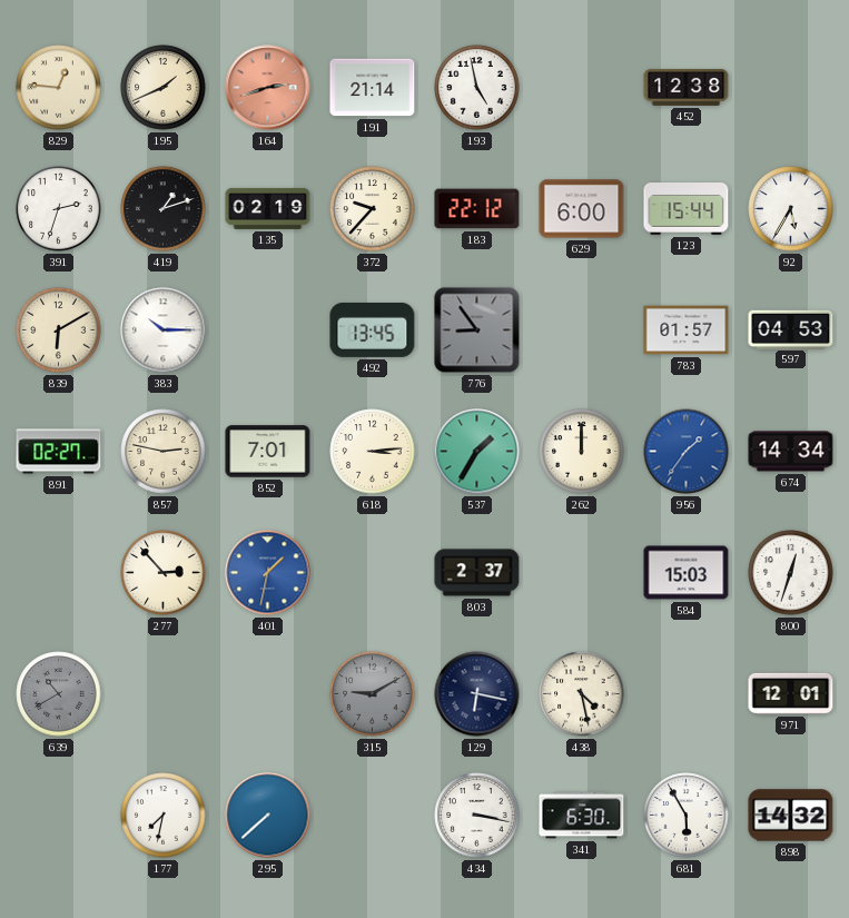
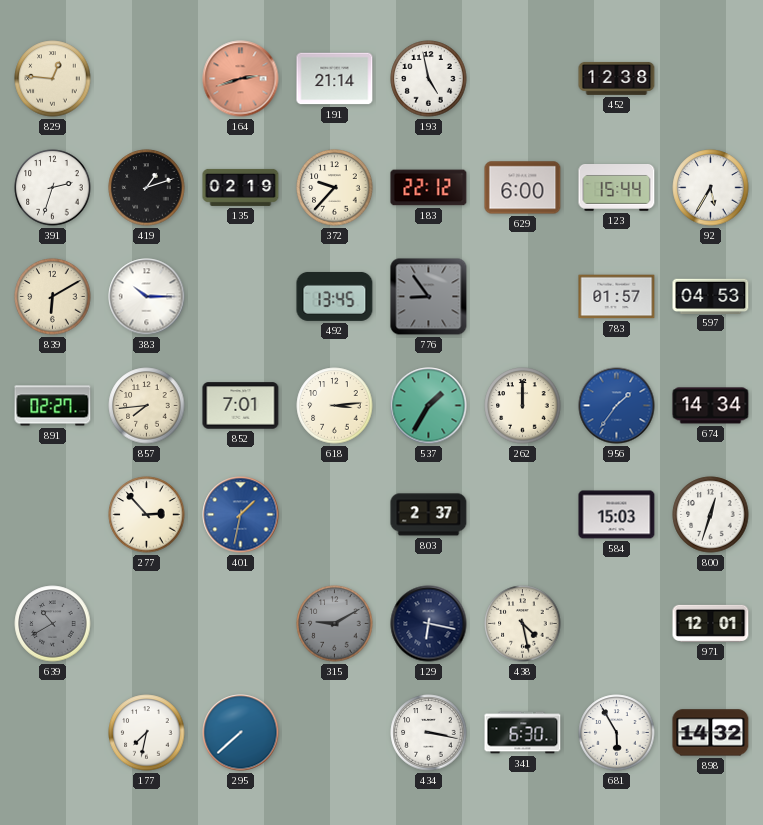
195: 1:41 -> none
857: 2:47 -> 7:44
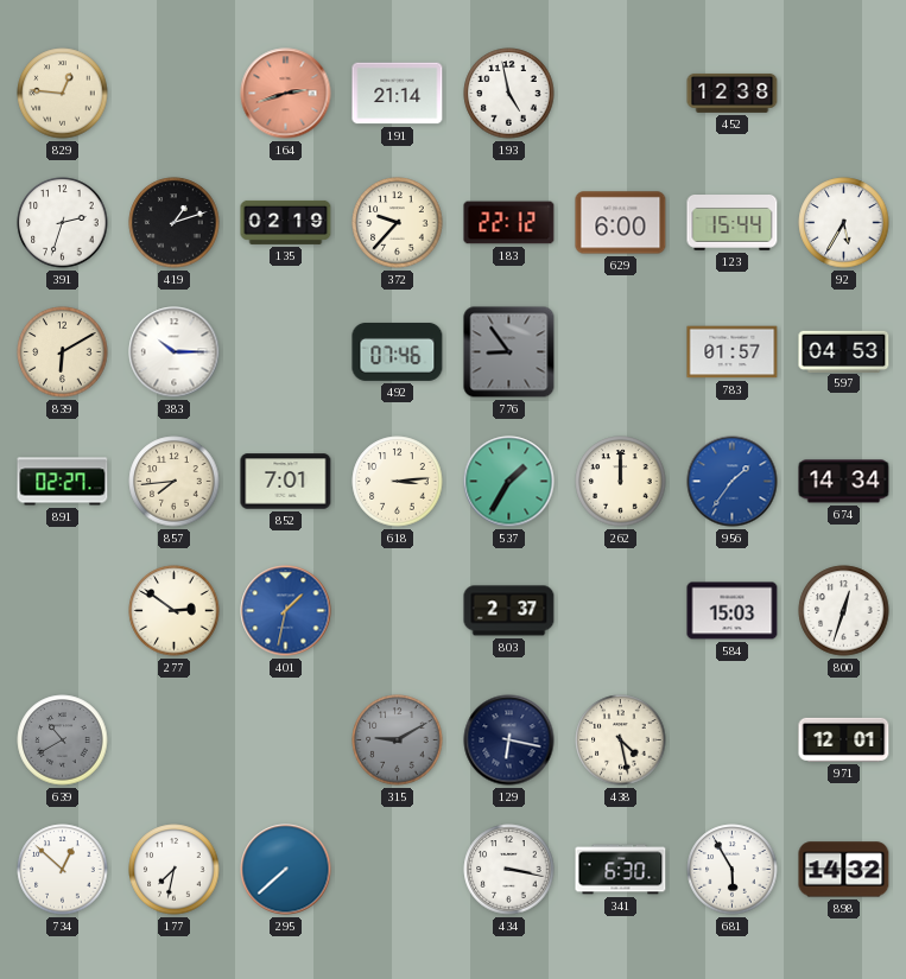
492: 13:45 -> 07:46
277: 2:53 -> 2:51
734: none -> 12:52
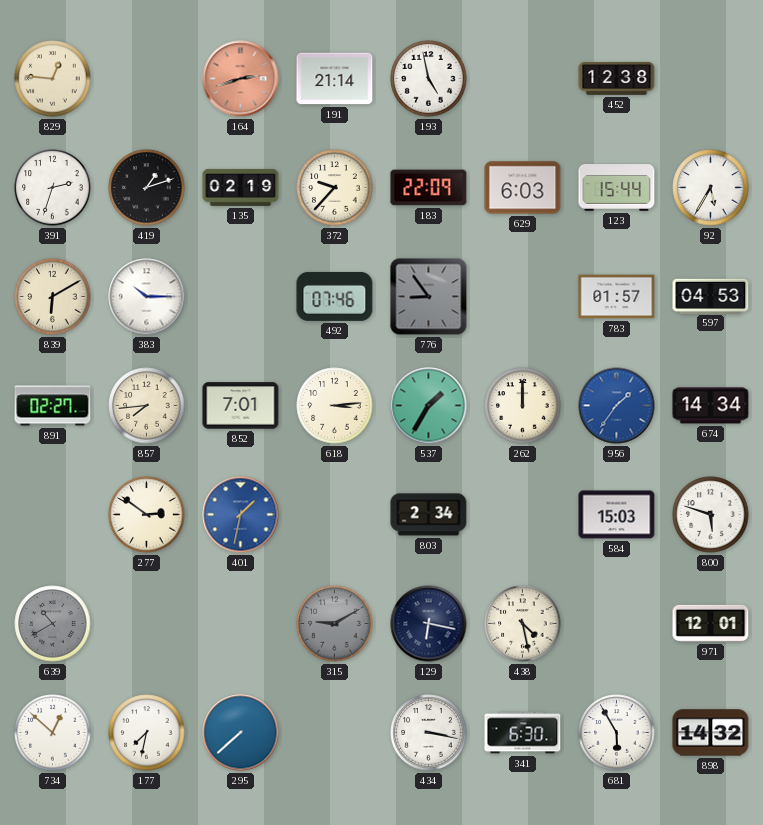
183: 22:12 -> 22:09
629: 6:00 -> 6:03
803: 2:37 -> 2:34
800: 12:33 -> 5:48
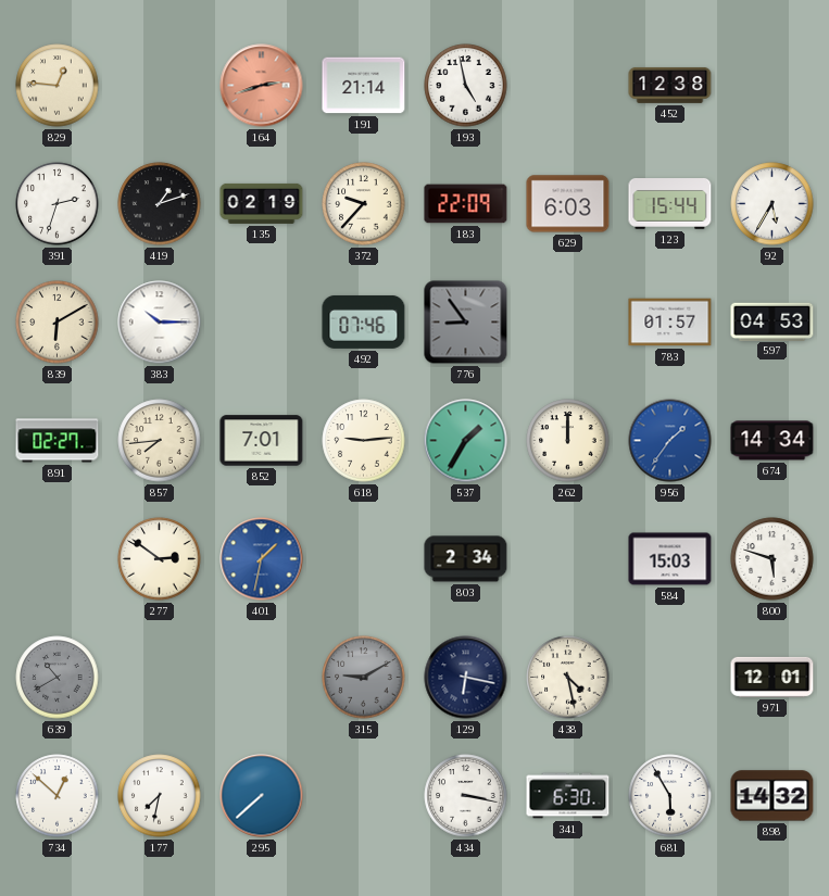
618: 3:14 -> 9:14
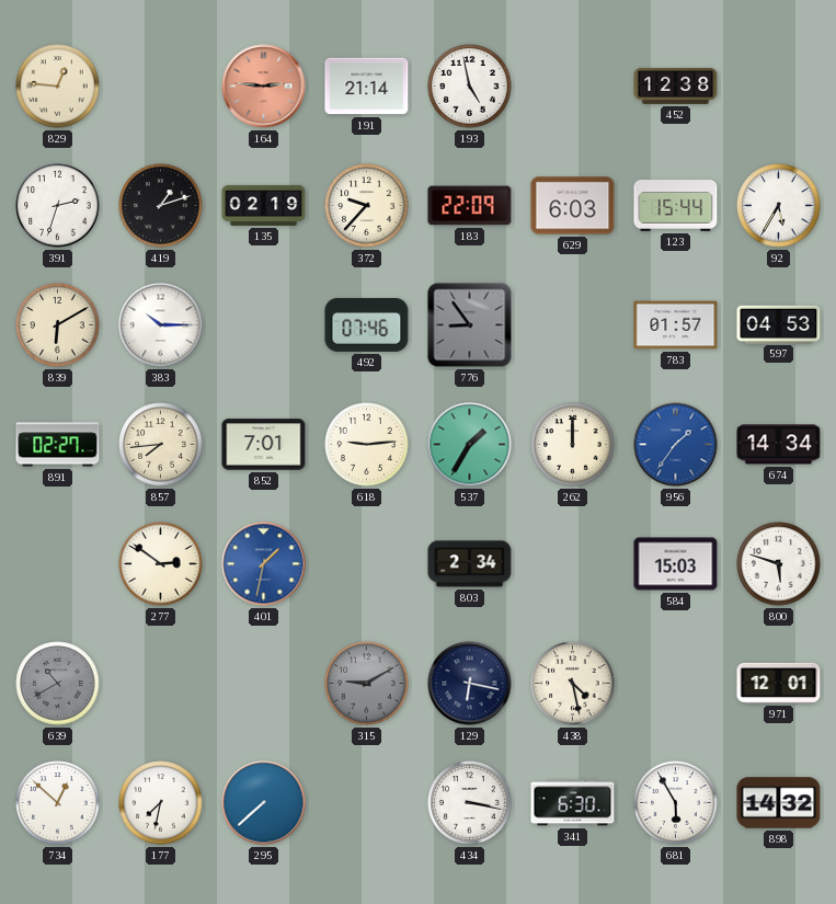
164: 2:42 -> 2:46
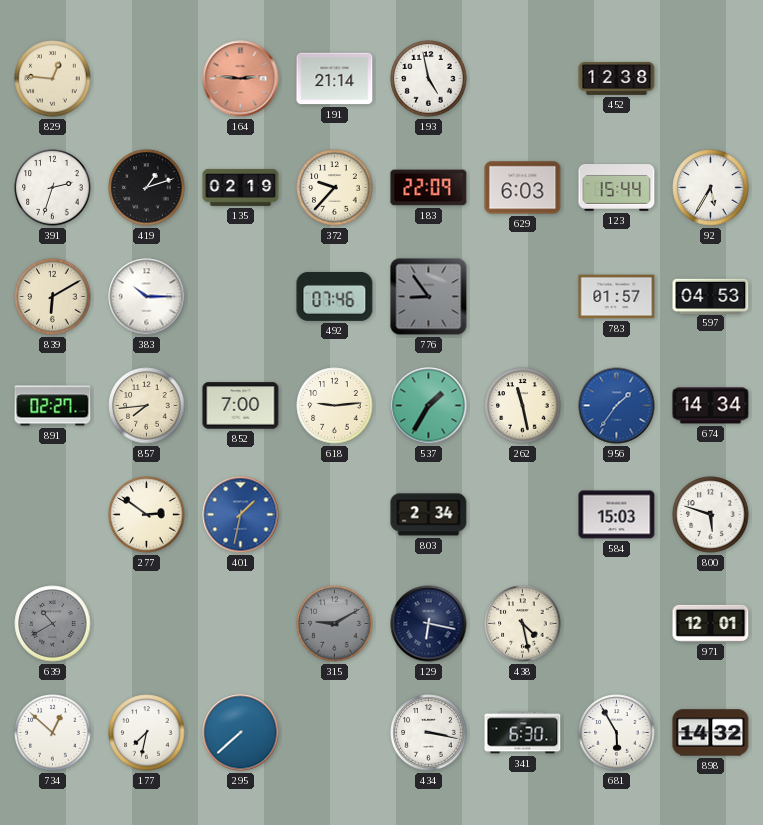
852: 7:01 -> 7:00
262: 12:00 -> 11:28
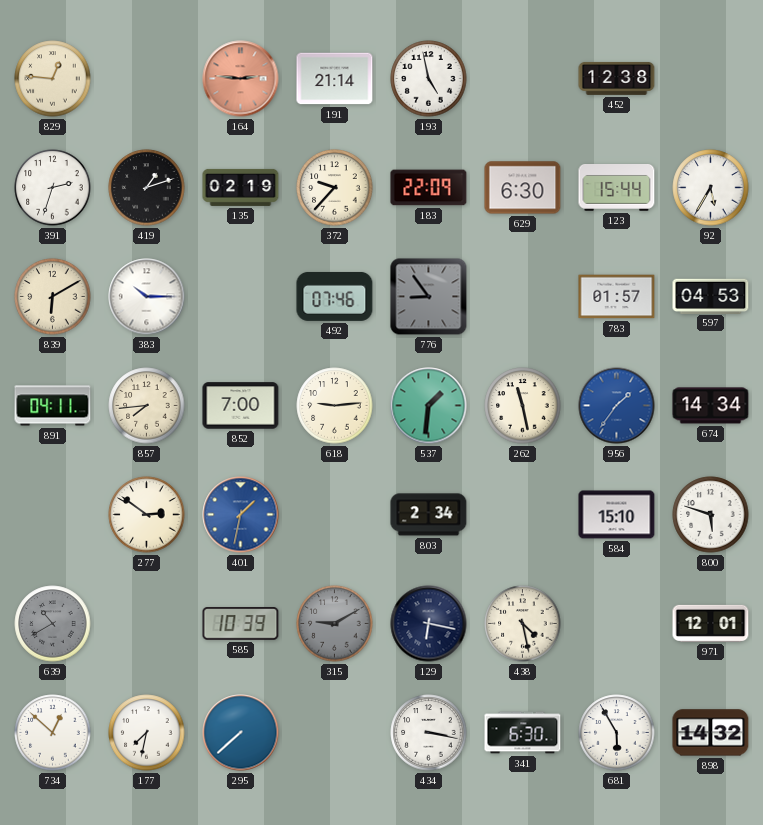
629: 6:03 -> 6:30
891: 02:27 -> 04:11
537: 1:35 -> 1:31
584: 15:03 -> 15:10
585: none -> 10:39
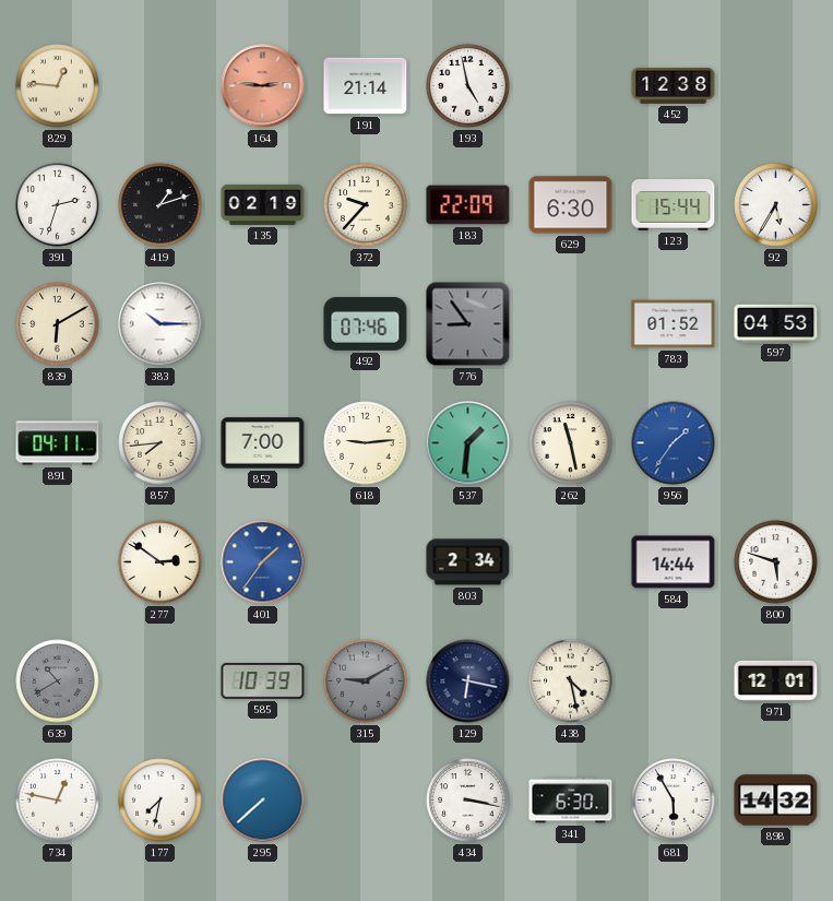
783: 01:57 -> 01:52
674: 14:34 -> none
401: 1:32 -> 1:36
584: 15:10 -> 14:44
734: 12:52 -> 12:47
